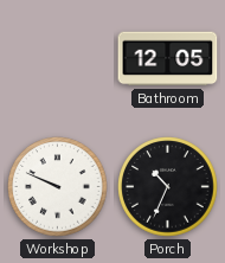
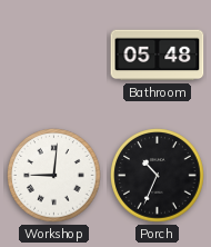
Bathroom: 12:05 -> 05:48
Workshop: 9:49 -> 9:01
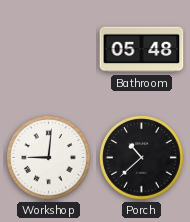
Porch: 10:34 -> 10:38
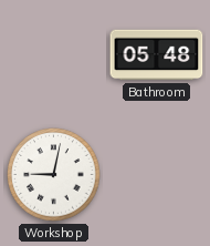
Workshop: 9:01 -> 9:02
Porch: 10:38 -> none
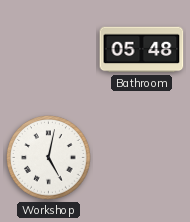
Workshop: 9:02 -> 5:02
